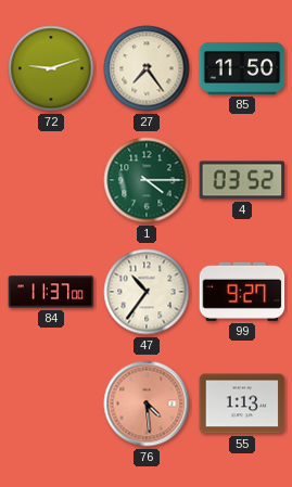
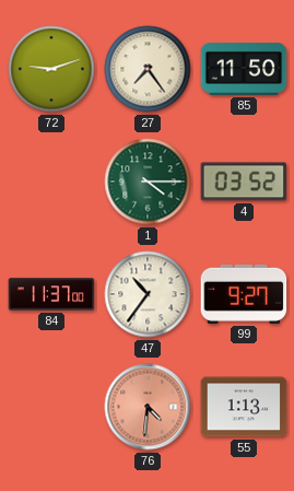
76: 4:29 -> 4:31
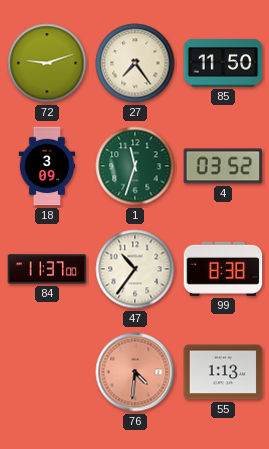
18: none -> 3:09
1: 4:15 -> 11:33
99: 9:27 -> 8:38
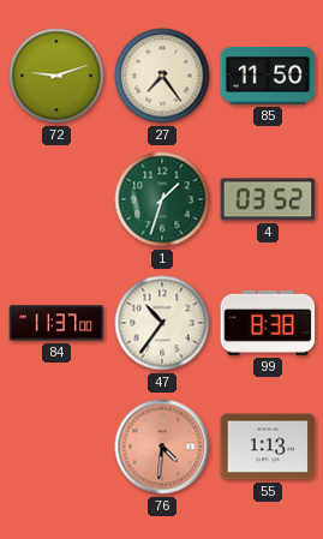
18: 3:09 -> none
1: 11:33 -> 1:33
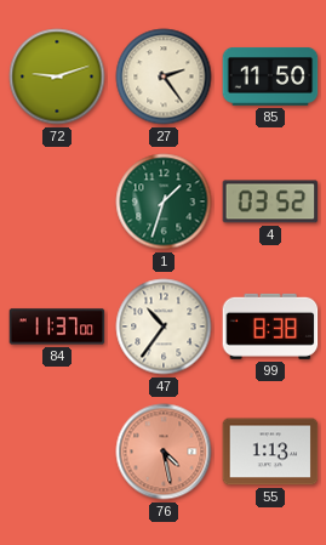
27: 7:24 -> 2:24
76: 4:31 -> 4:28
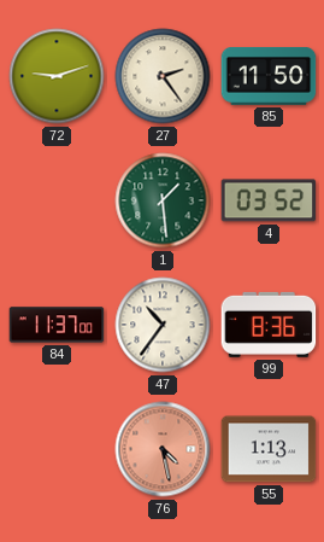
1: 1:33 -> 1:29
99: 8:38 -> 8:36
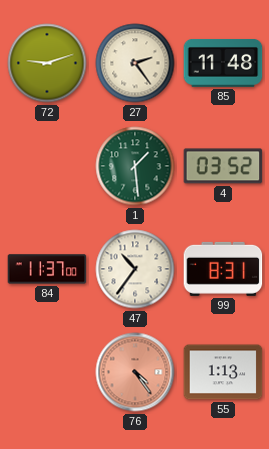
85: 11:50 -> 11:48
99: 8:36 -> 8:31
76: 4:28 -> 4:24
